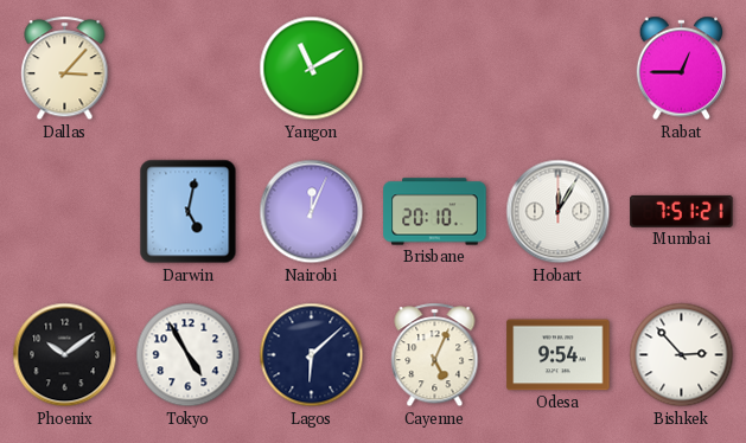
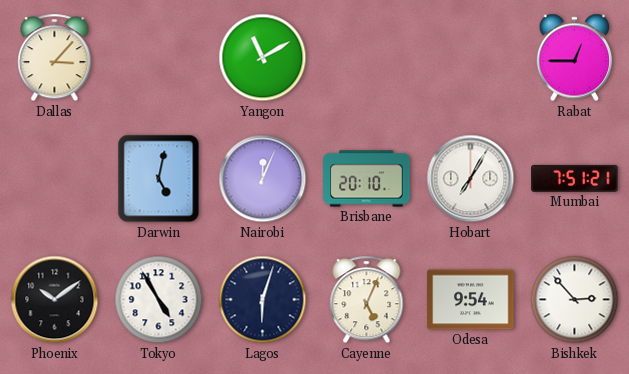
Hobart: 12:05 -> 7:05
Lagos: 6:08 -> 6:03
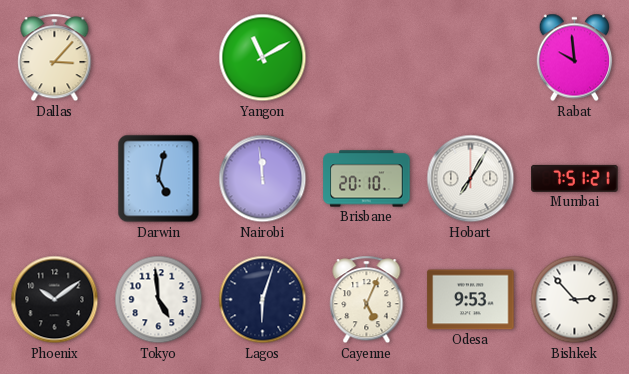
Rabat: 12:45 -> 9:59
Nairobi: 12:04 -> 11:59
Tokyo: 4:55 -> 4:59
Odesa: 9:54 -> 9:53
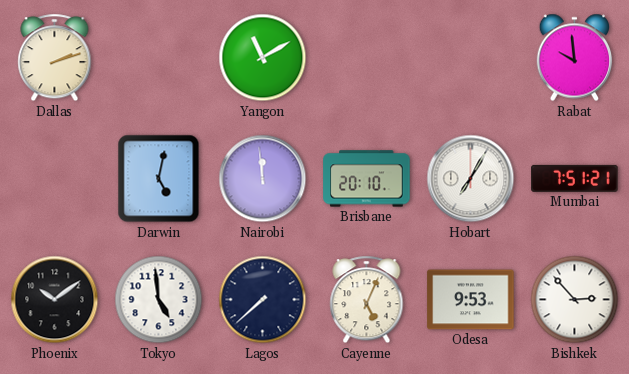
Dallas: 3:07 -> 2:12
Lagos: 6:03 -> 7:38
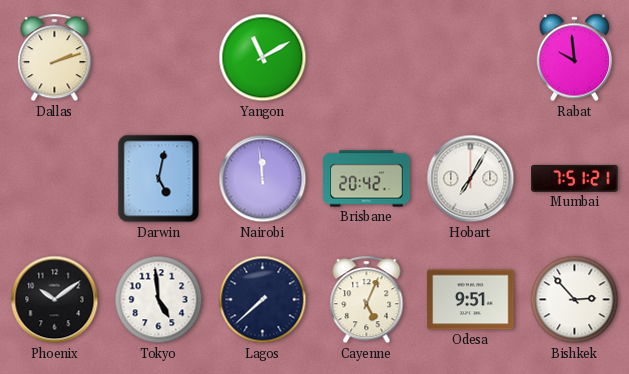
Brisbane: 20:10 -> 20:42
Odesa: 9:53 -> 9:51
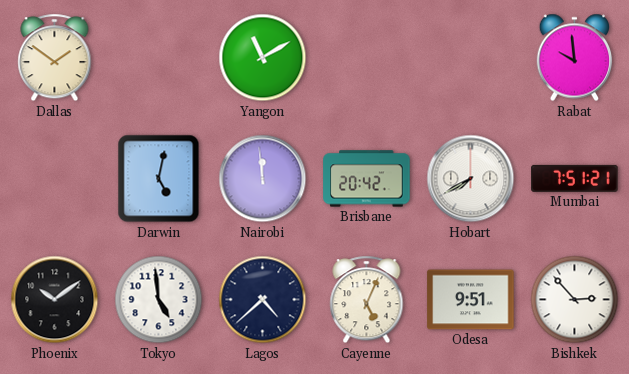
Dallas: 2:12 -> 1:51
Hobart: 7:05 -> 7:40
Lagos: 7:38 -> 4:38
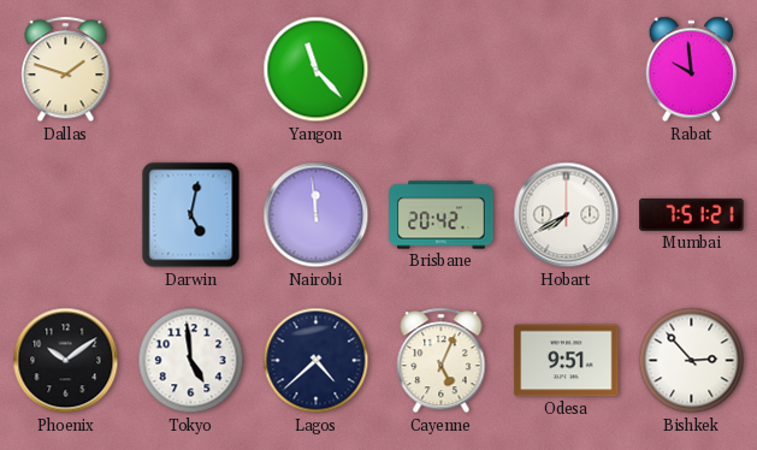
Dallas: 1:51 -> 1:48
Yangon: 11:10 -> 11:23
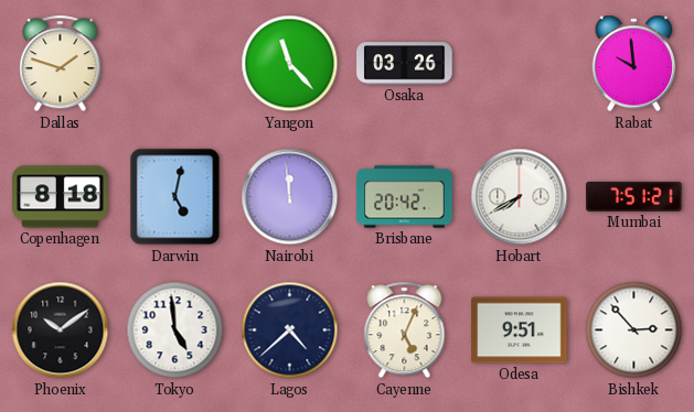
Osaka: none -> 03:26
Copenhagen: none -> 8:18
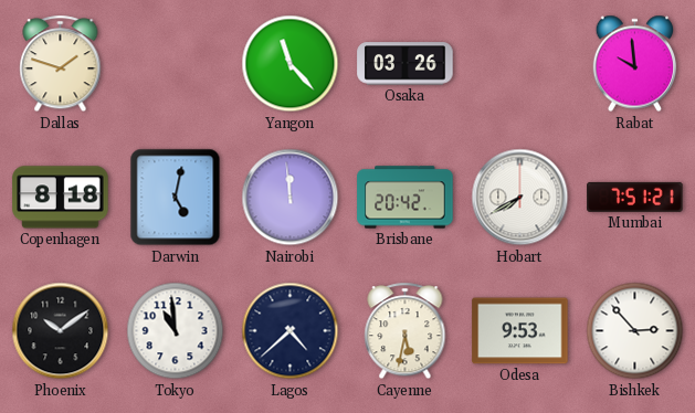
Tokyo: 4:59 -> 10:59
Cayenne: 5:04 -> 5:32
Odesa: 9:51 -> 9:53
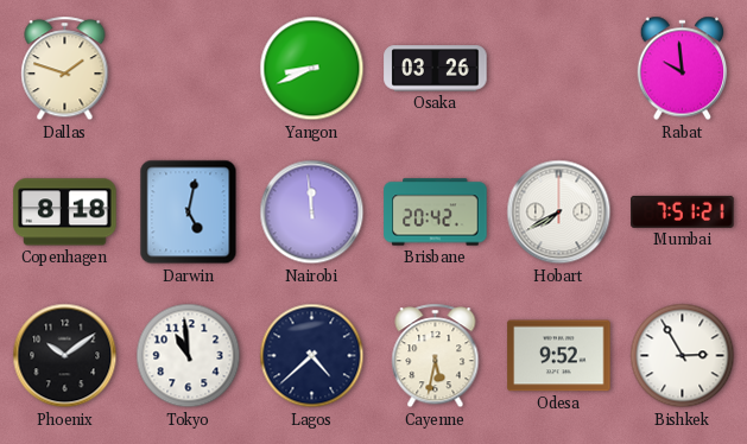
Yangon: 11:23 -> 8:41
Odesa: 9:53 -> 9:52
Bishkek: 2:53 -> 2:55
